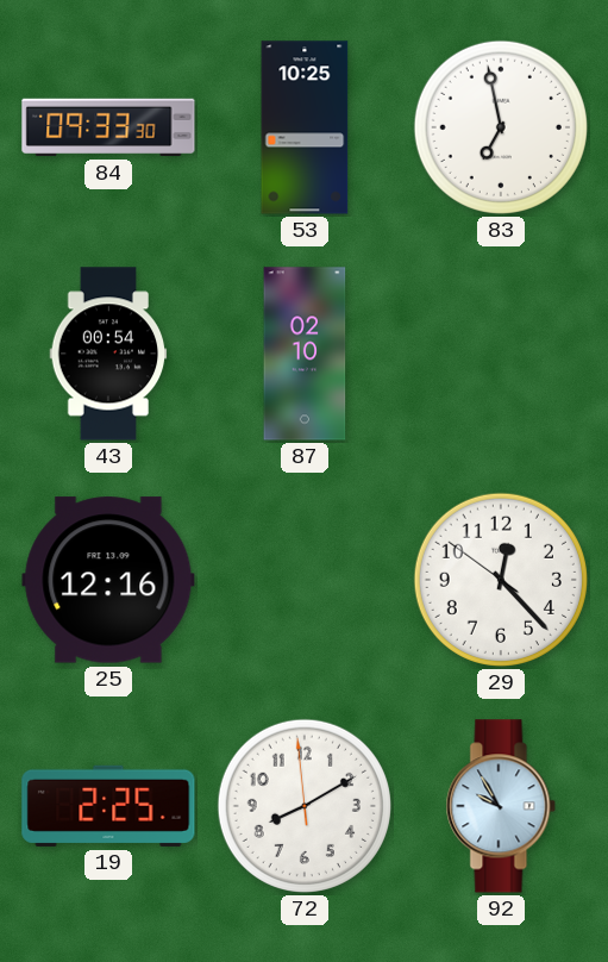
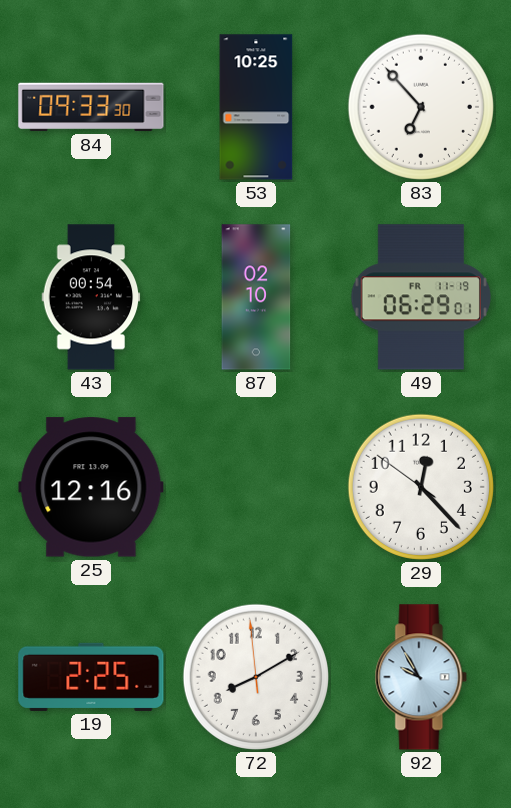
83: 6:58 -> 6:53
49: none -> 06:29
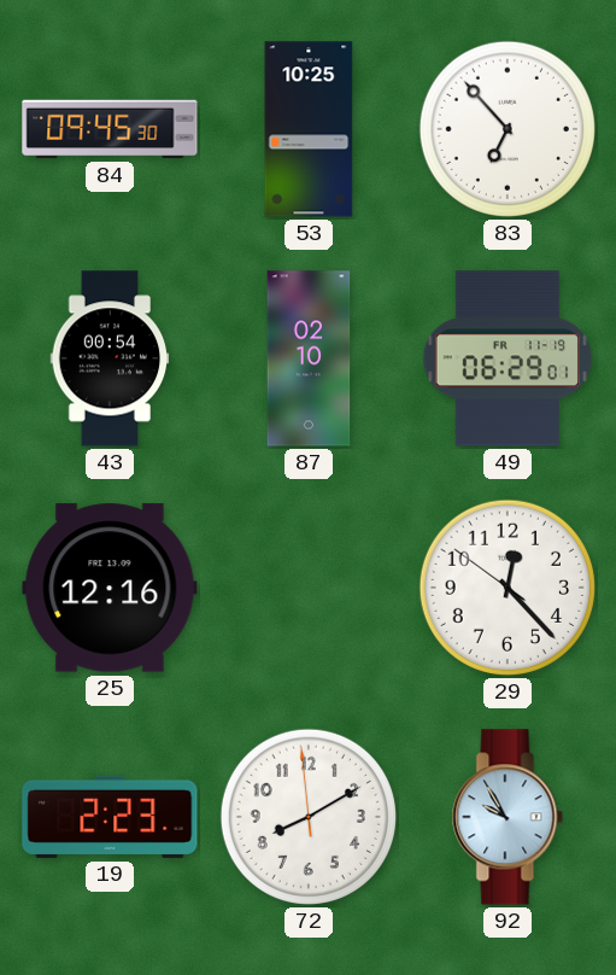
84: 09:33 -> 09:45
19: 2:25 -> 2:23
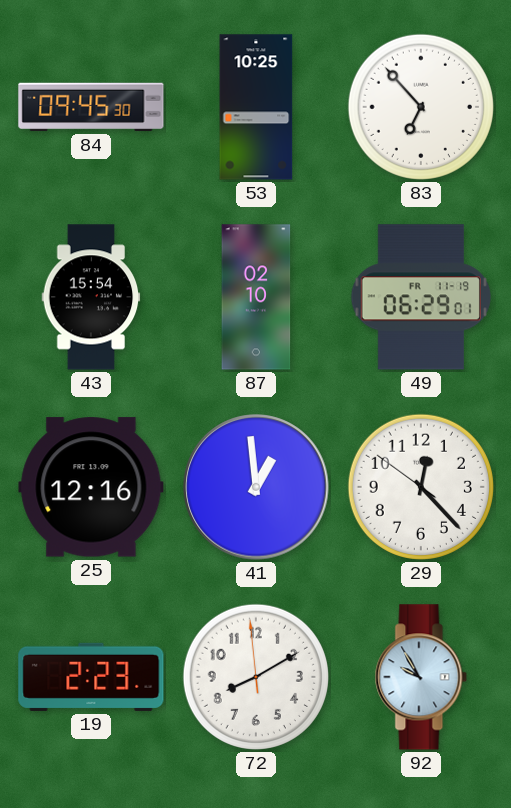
43: 00:54 -> 15:54
41: none -> 12:59
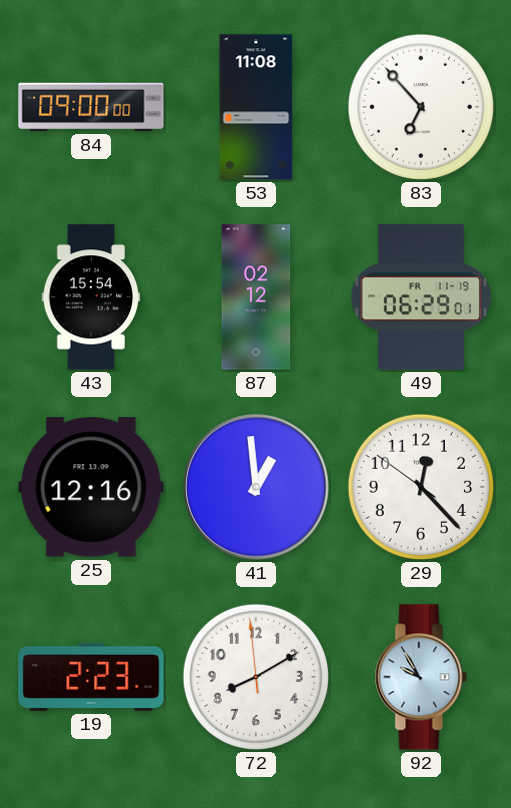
84: 09:45 -> 09:00
53: 10:25 -> 11:08
87: 02:10 -> 02:12
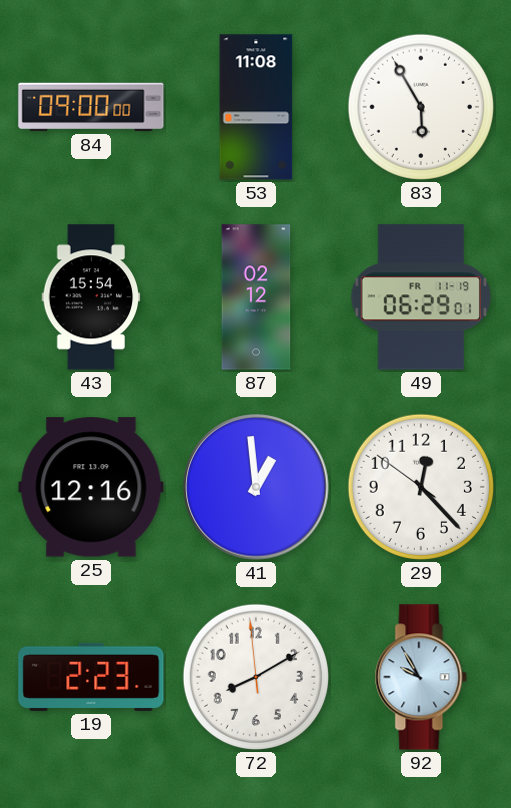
83: 6:53 -> 5:55
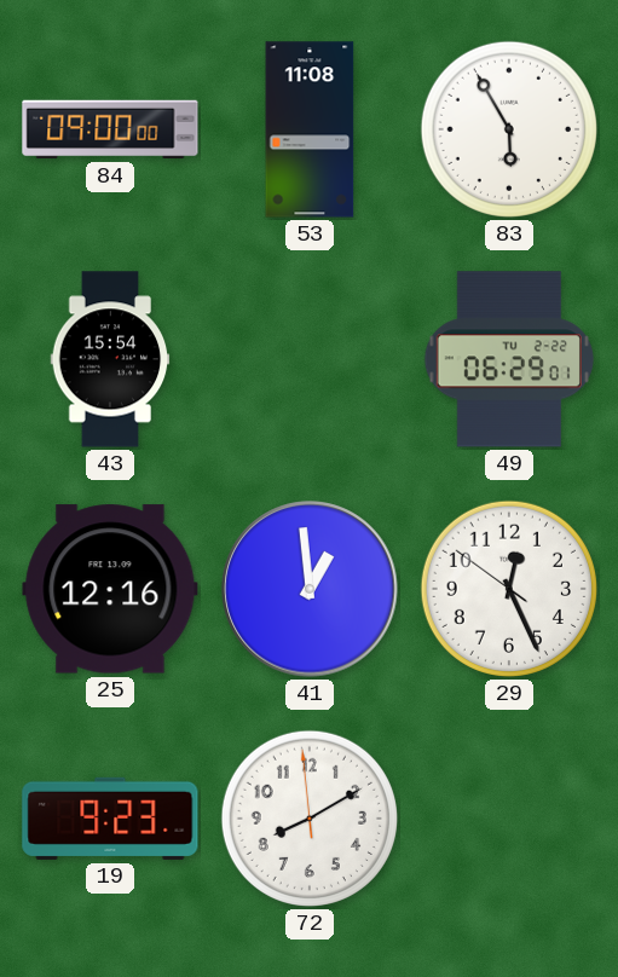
87: 02:12 -> none
49 date: FR 11-19 -> TU 2-22
29: 12:22 -> 12:25
19: 2:23 -> 9:23
92: 9:55 -> none
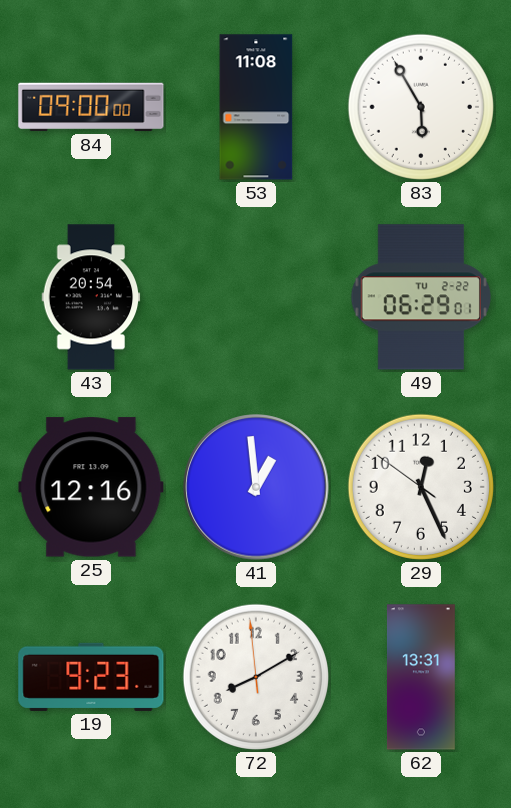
43: 15:54 -> 20:54
62: none -> 13:31
